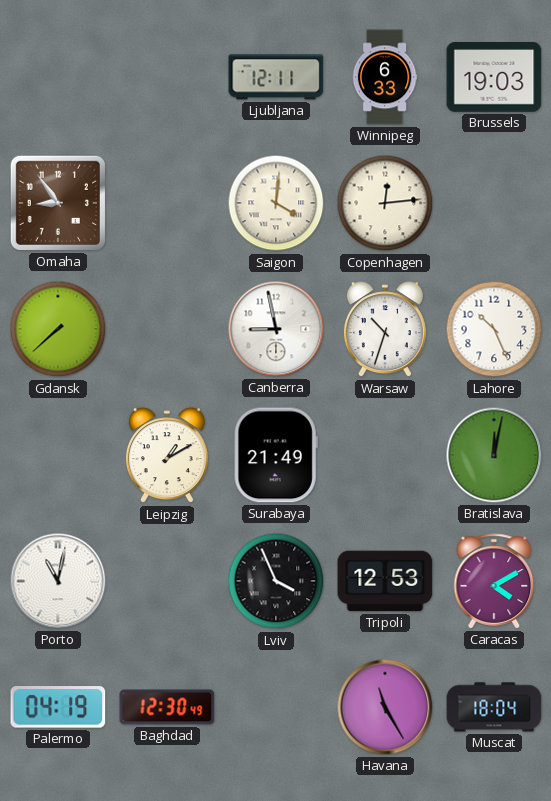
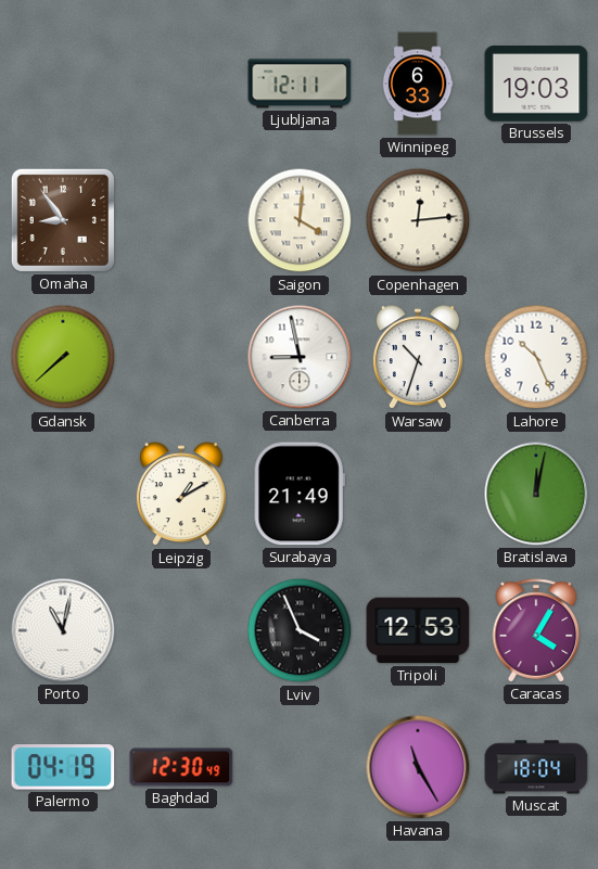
Caracas: 4:10 -> 4:05
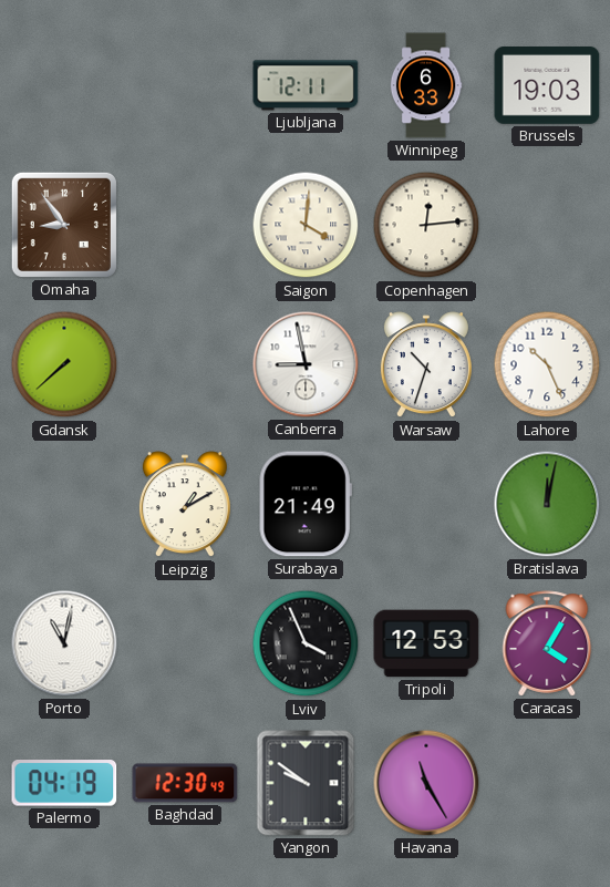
Yangon: none -> 9:51
Muscat: 18:04 -> none
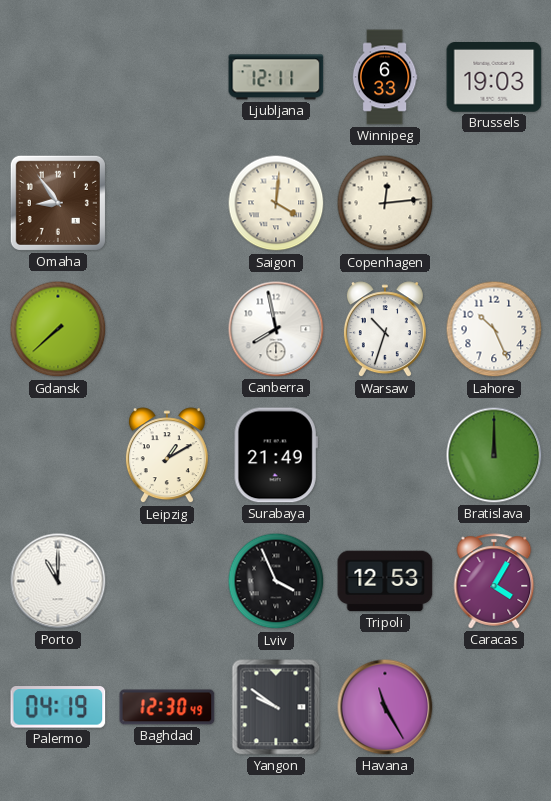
Canberra: 8:58 -> 7:58
Bratislava: 12:02 -> 12:00
Porto: 11:02 -> 11:00
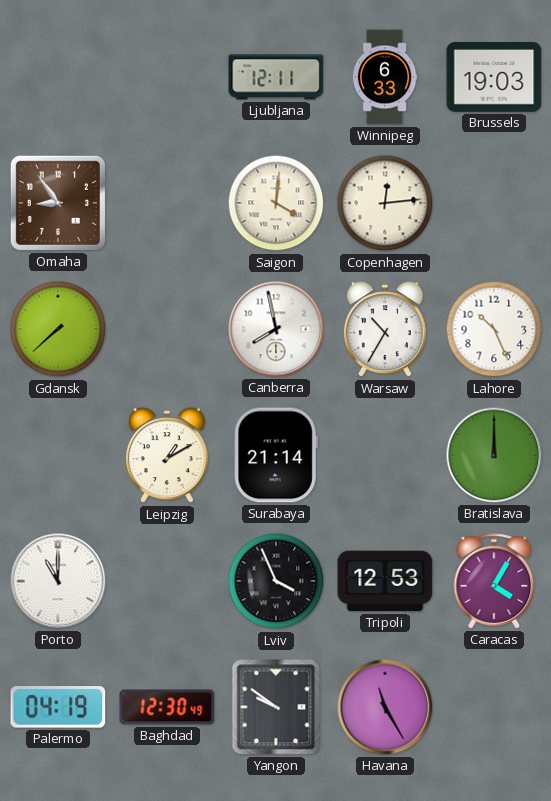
Warsaw: 10:33 -> 10:35
Surabaya: 21:49 -> 21:14
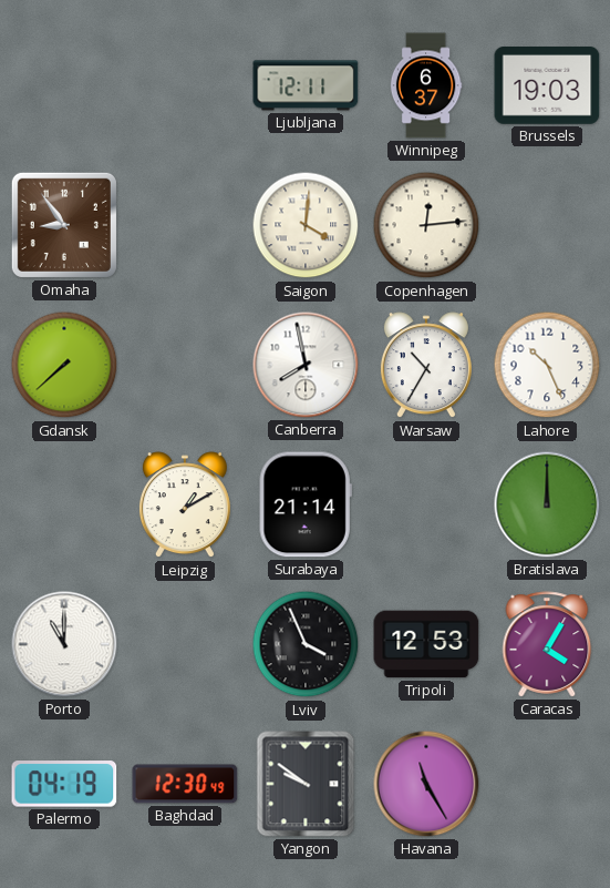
Winnipeg: 6:33 -> 6:37
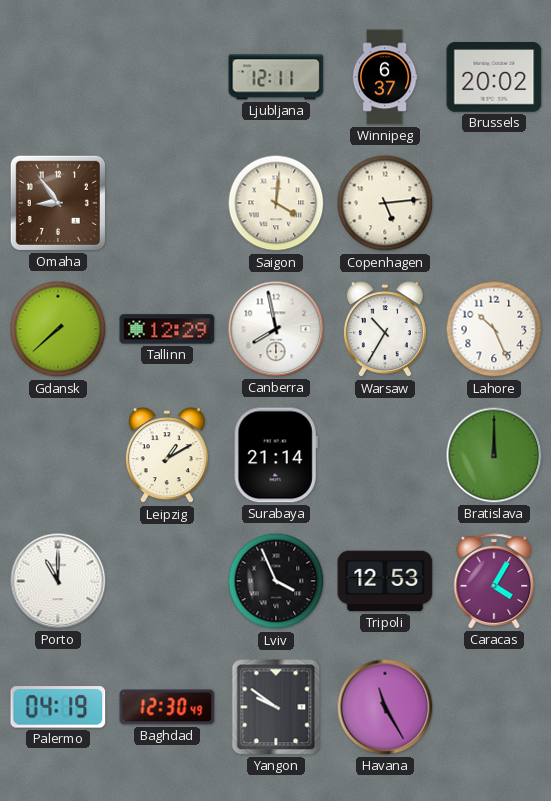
Brussels: 19:03 -> 20:02
Copenhagen: 12:14 -> 5:14
Tallinn: none -> 12:29
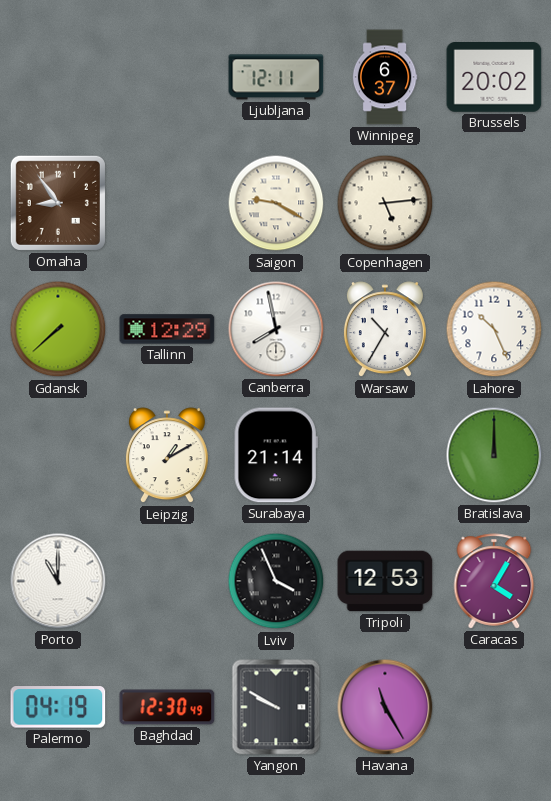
Saigon: 4:01 -> 9:20
Yangon: 9:51 -> 9:50
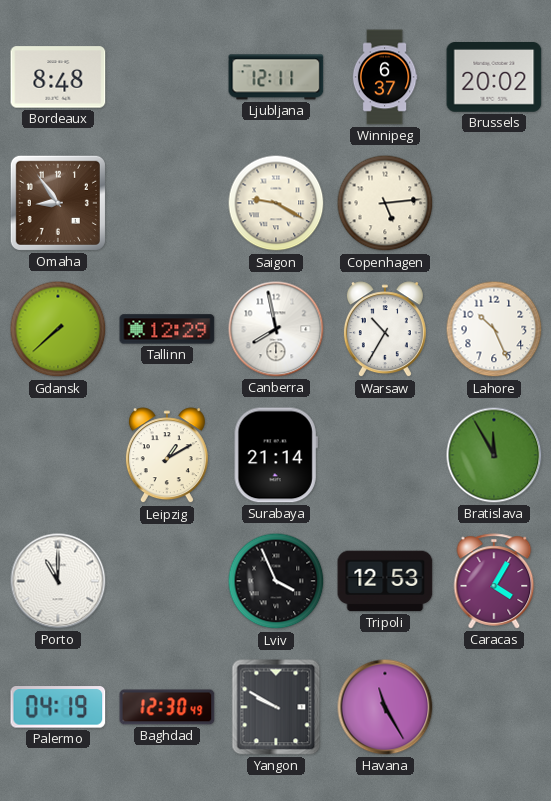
Bordeaux: none -> 8:48
Bratislava: 12:00 -> 11:55
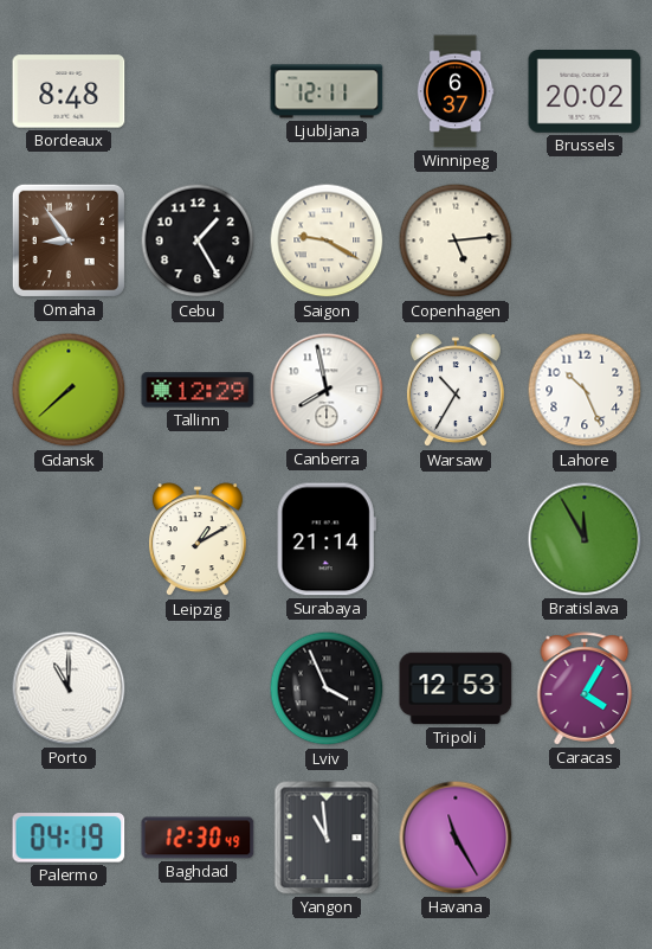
Cebu: none -> 1:25
Yangon: 9:50 -> 10:59
